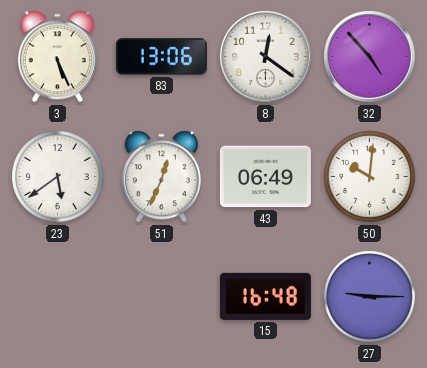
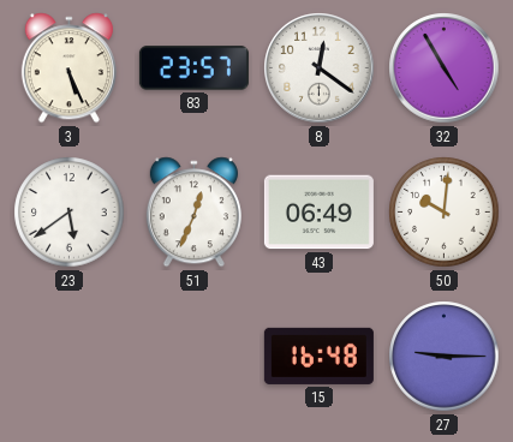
83: 13:06 -> 23:57
32: 4:53 -> 4:55
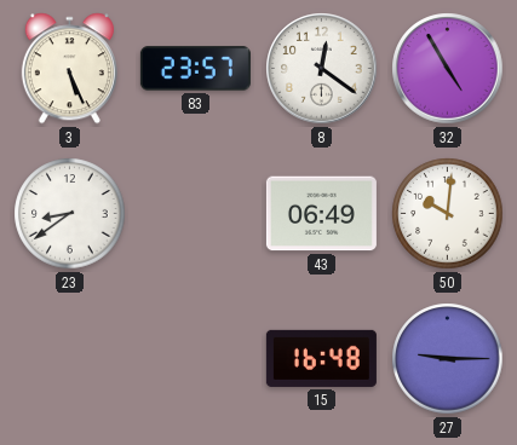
23: 5:39 -> 8:39
51: 12:34 -> none
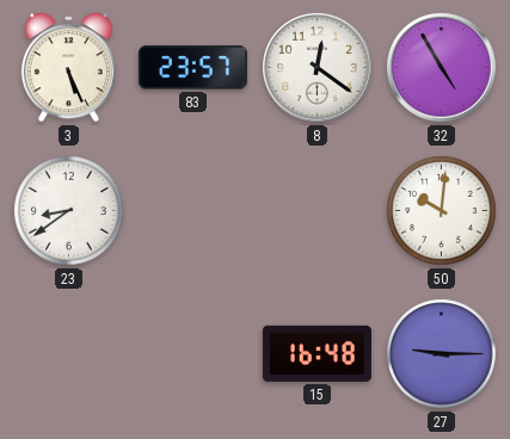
43: 06:49 -> none
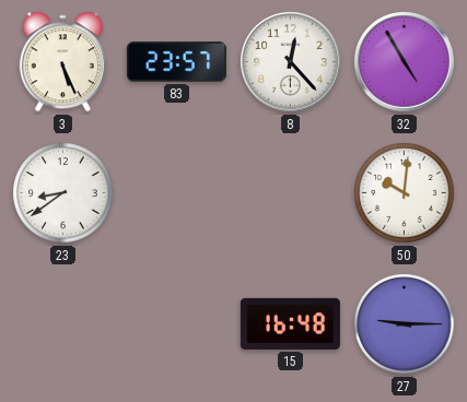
8: 12:21 -> 12:23
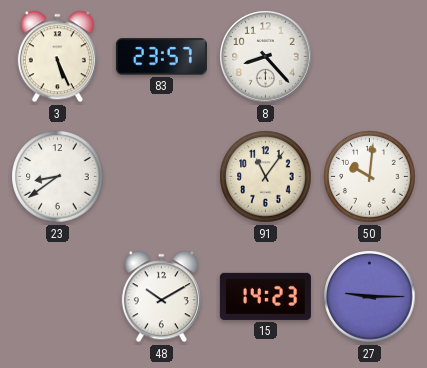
8: 12:23 -> 8:23
32: 4:55 -> none
91: none -> 11:06
48: none -> 10:10
15: 16:48 -> 14:23
